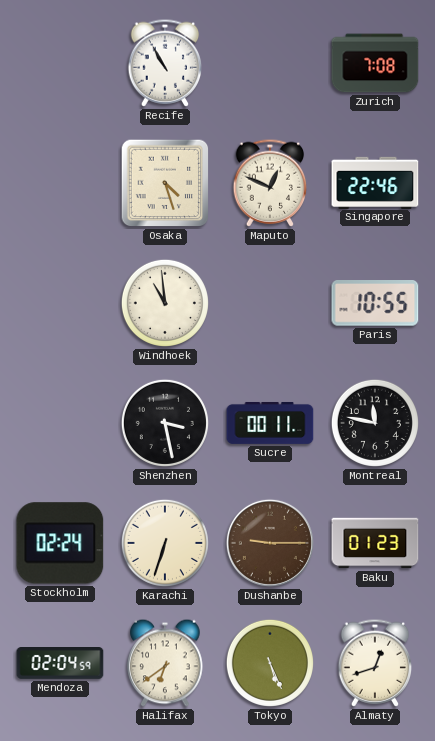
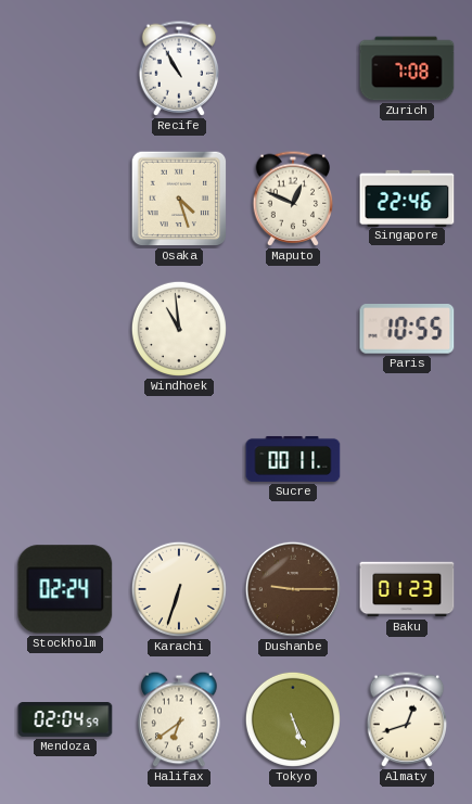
Shenzhen: 3:28 -> none
Montreal: 11:47 -> none
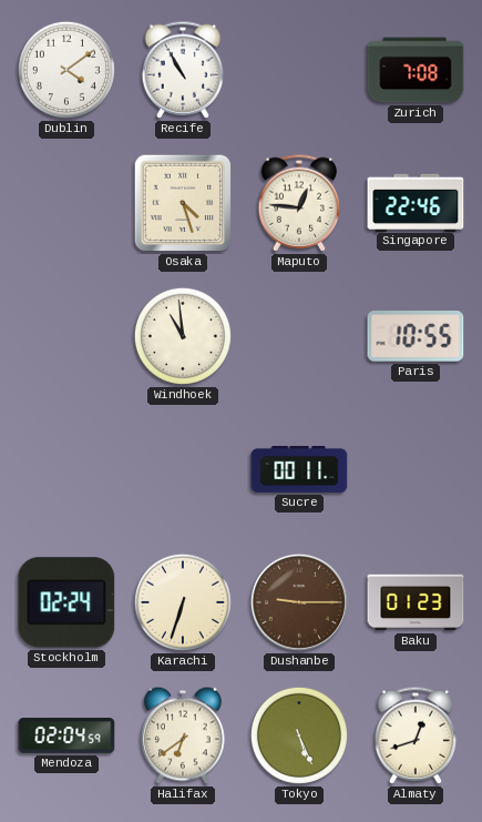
Dublin: none -> 4:09
Maputo: 12:49 -> 12:46
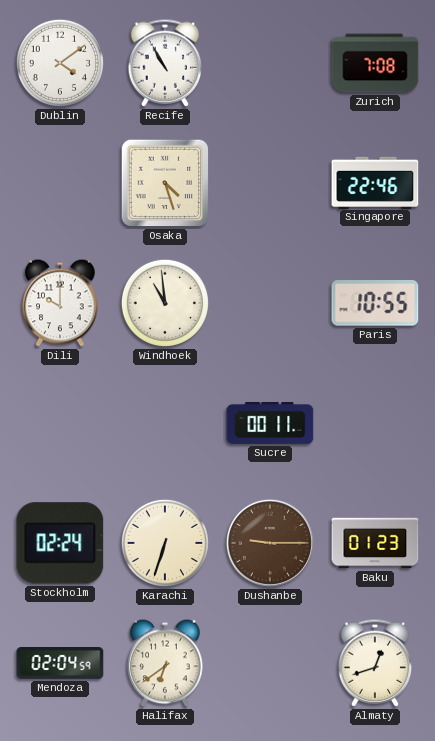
Maputo: 12:46 -> none
Dili: none -> 10:00
Tokyo: 5:26 -> none
